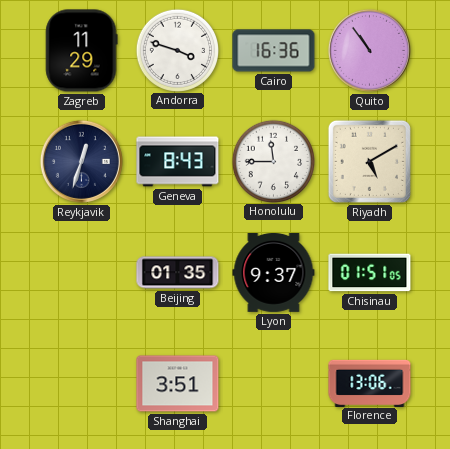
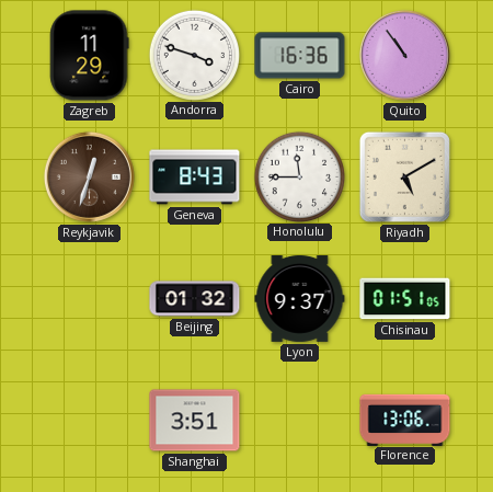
Reykjavik dial: navy -> brown
Beijing: 01:35 -> 01:32
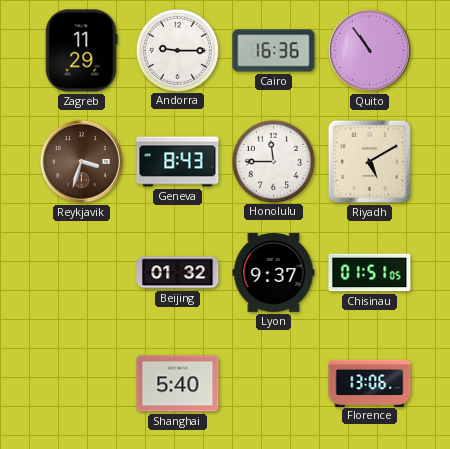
Andorra: 3:48 -> 9:15
Reykjavik: 12:33 -> 3:33
Shanghai: 3:51 -> 5:40
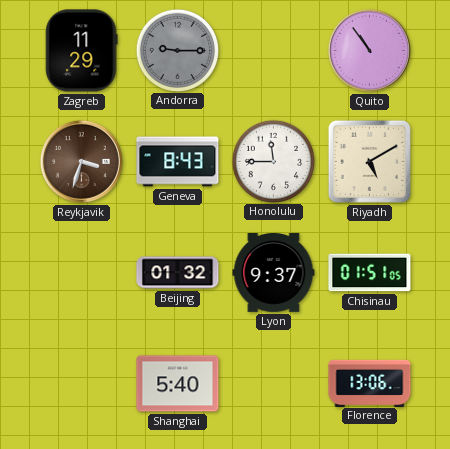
Andorra dial: white -> grey
Cairo: 16:36 -> none
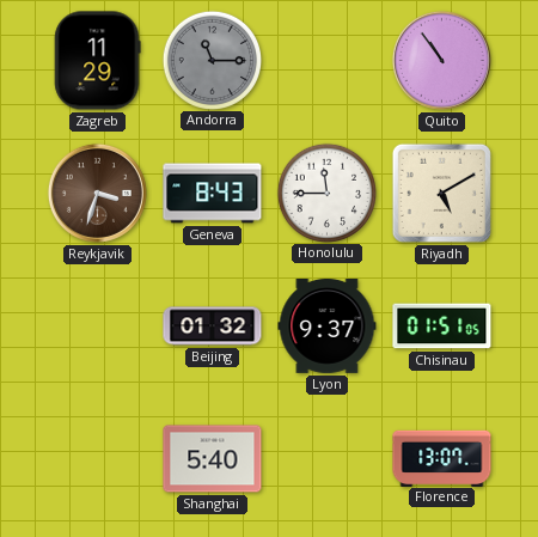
Andorra: 9:15 -> 11:15
Florence: 13:06 -> 13:07
